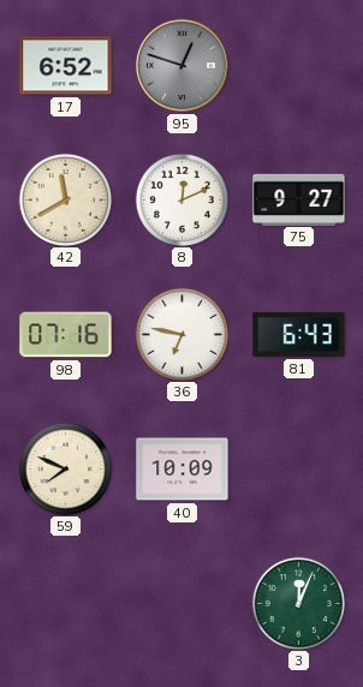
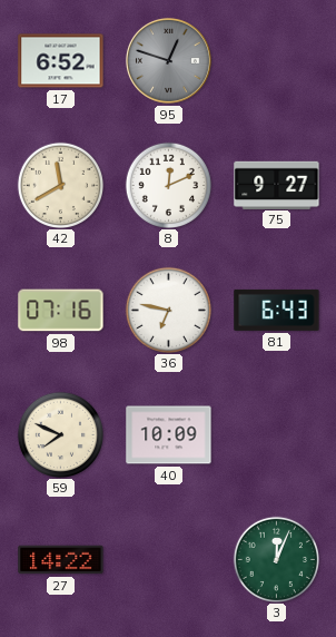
27: none -> 14:22
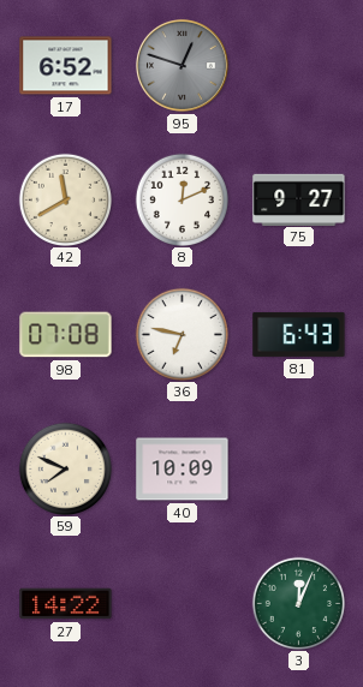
98: 07:16 -> 07:08
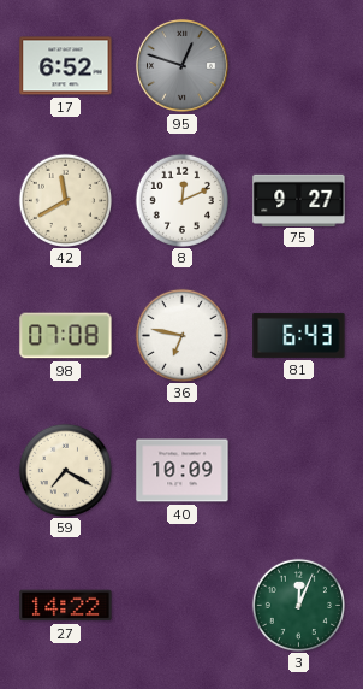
59: 7:49 -> 7:20
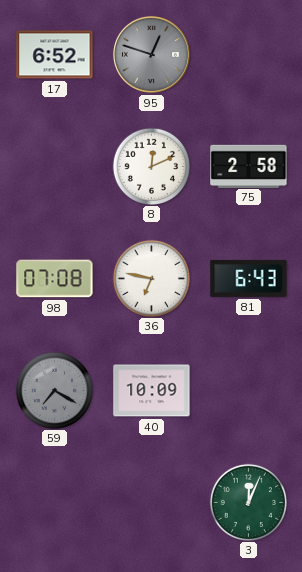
42: 11:40 -> none
75: 9:27 -> 2:58
59 dial: cream -> grey
27: 14:22 -> none
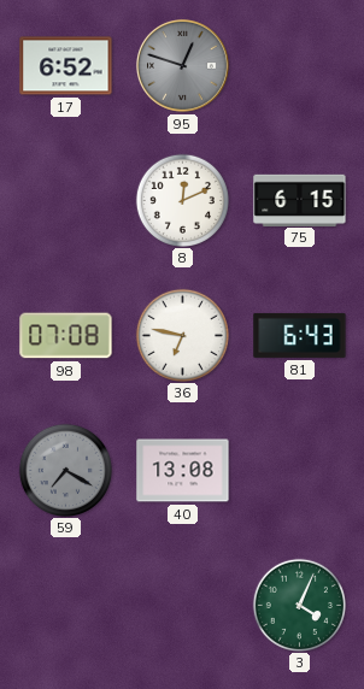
75: 2:58 -> 6:15
40: 10:09 -> 13:08
3: 12:04 -> 4:04
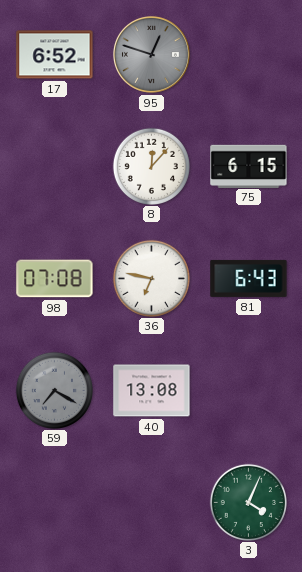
8: 12:11 -> 12:07
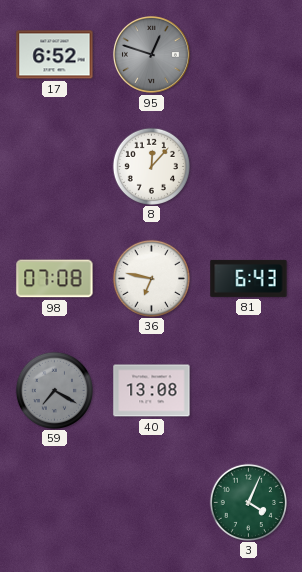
75: 6:15 -> none
